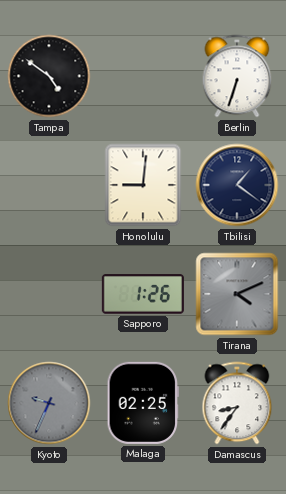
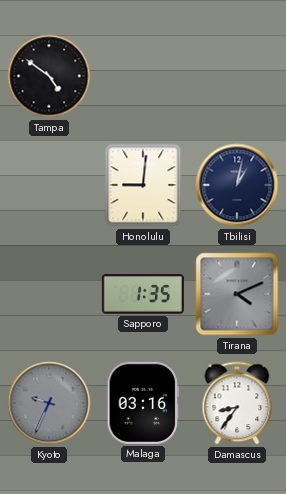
Berlin: 6:33 -> none
Tbilisi: 1:21 -> 1:02
Sapporo: 1:26 -> 1:35
Malaga: 02:25 -> 03:16
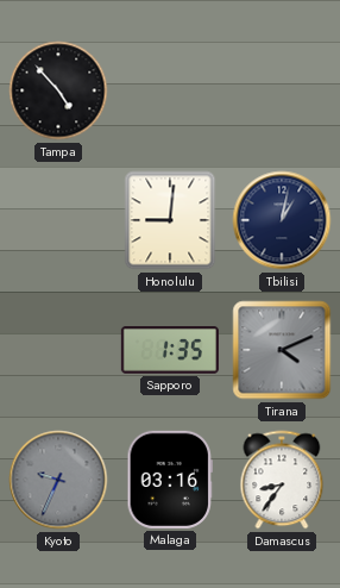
Tampa: 4:51 -> 4:53
